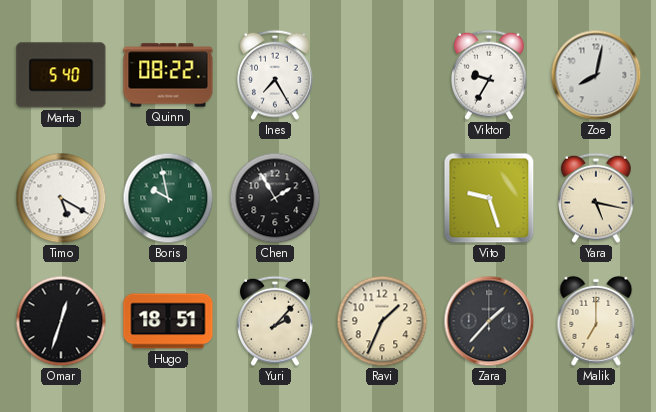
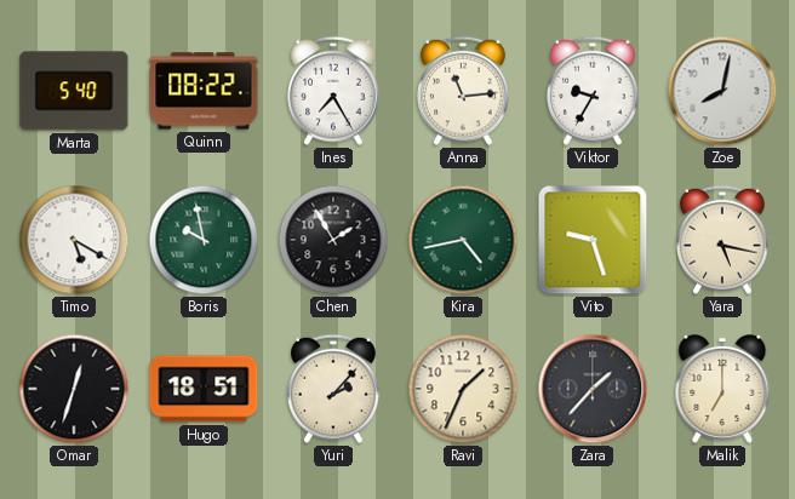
Anna: none -> 11:14
Kira: none -> 4:43
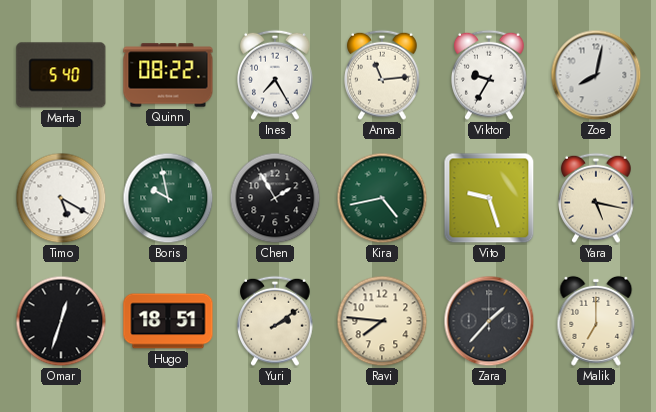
Yuri: 2:07 -> 2:09
Ravi: 1:34 -> 7:46
